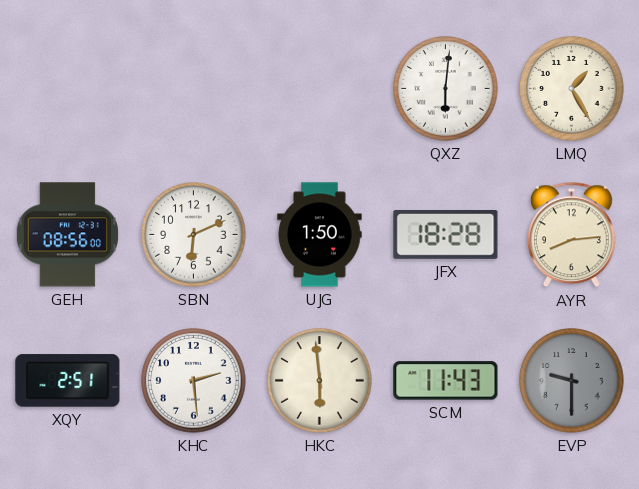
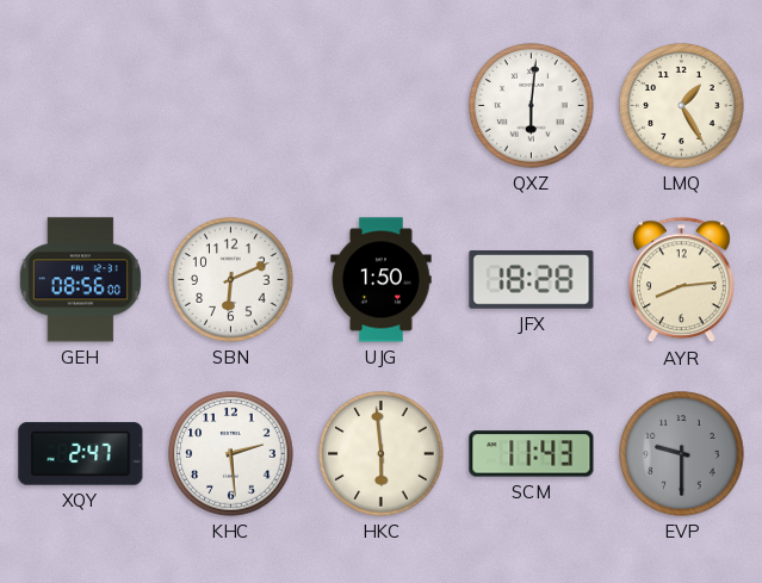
XQY: 2:51 -> 2:47
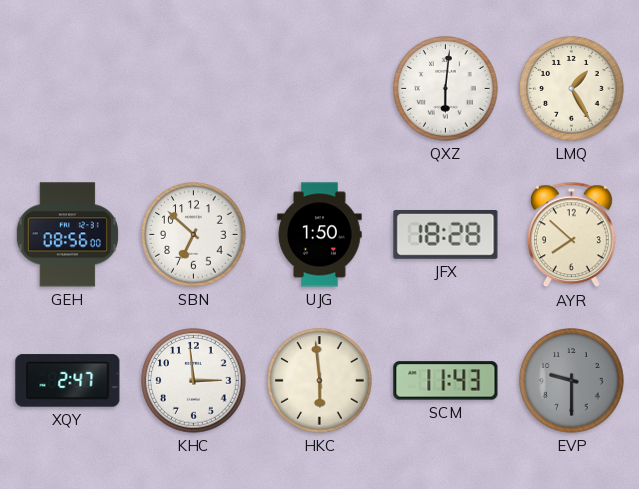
SBN: 6:11 -> 6:52
AYR: 8:14 -> 7:52
KHC: 2:29 -> 2:59
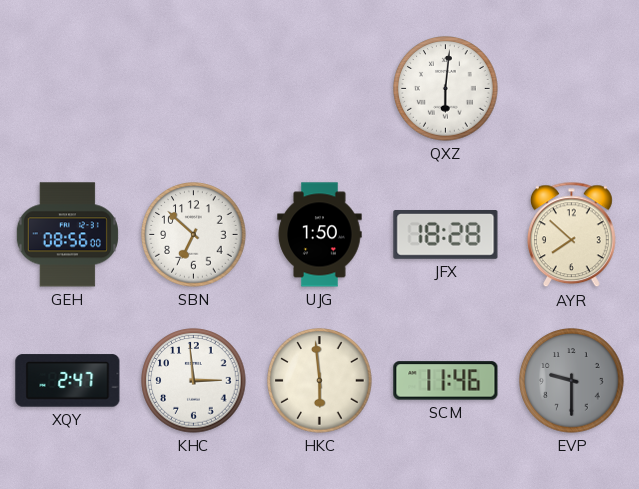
LMQ: 1:25 -> none
SCM: 11:43 -> 11:46
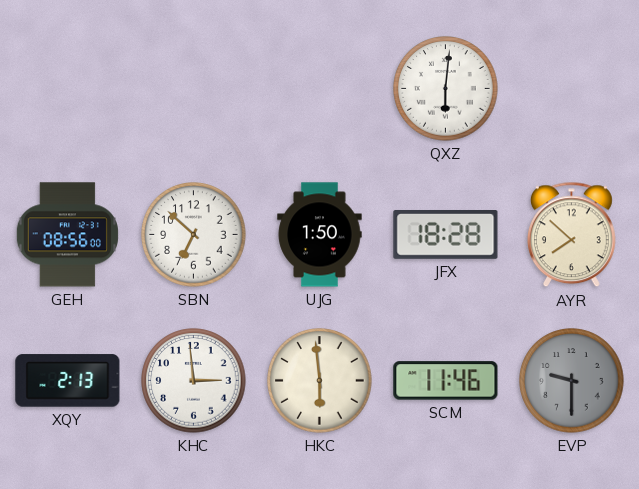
XQY: 2:47 -> 2:13
